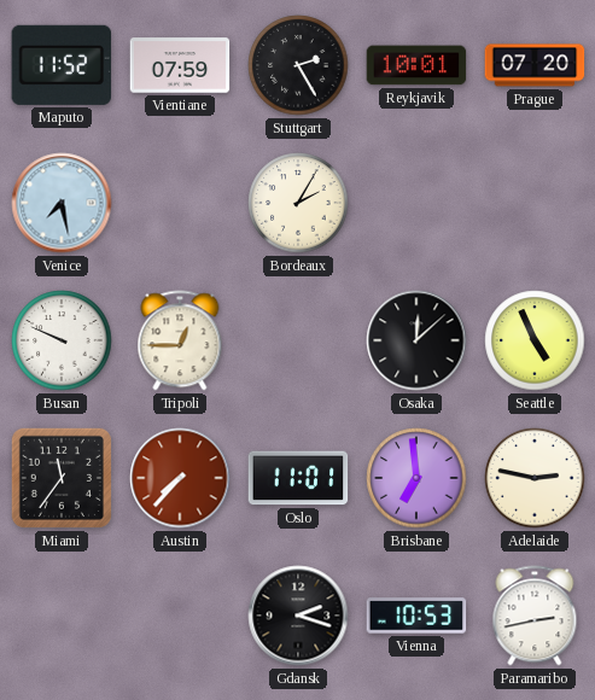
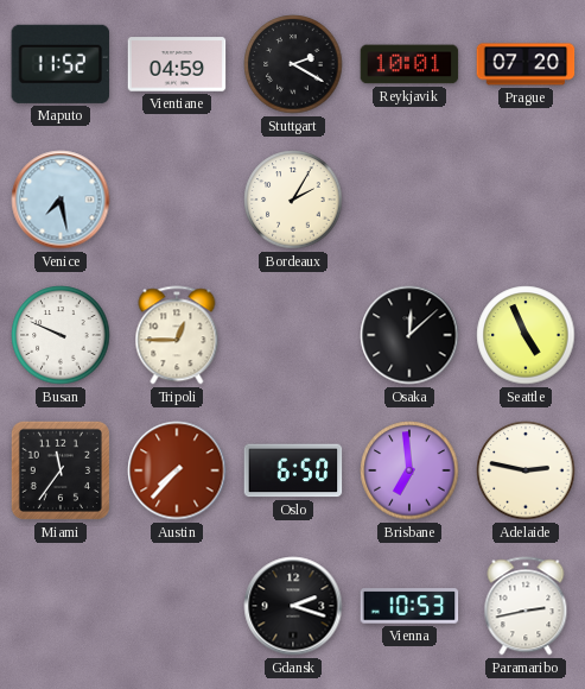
Vientiane: 07:59 -> 04:59
Stuttgart: 2:25 -> 2:20
Oslo: 11:01 -> 6:50
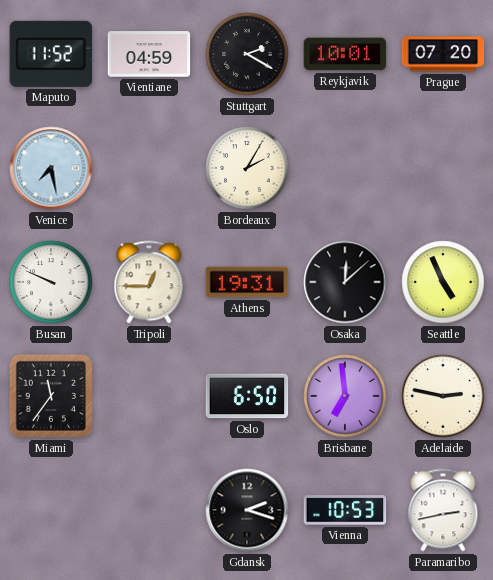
Athens: none -> 19:31
Austin: 7:37 -> none
